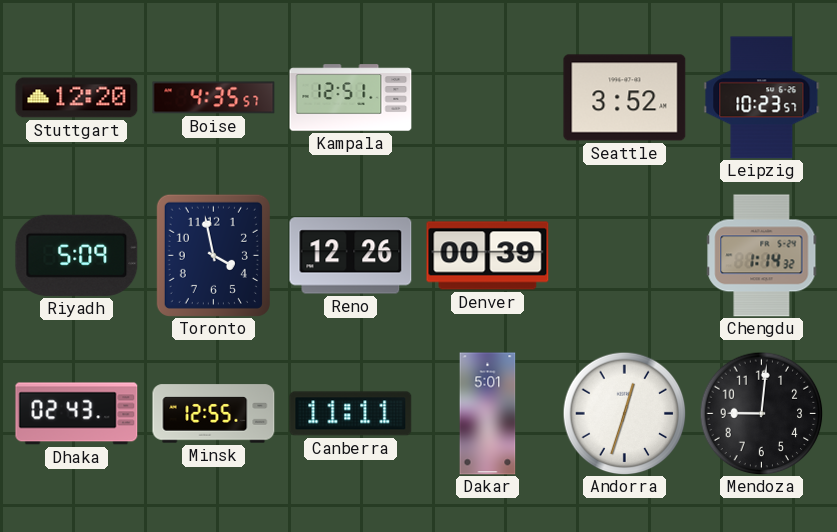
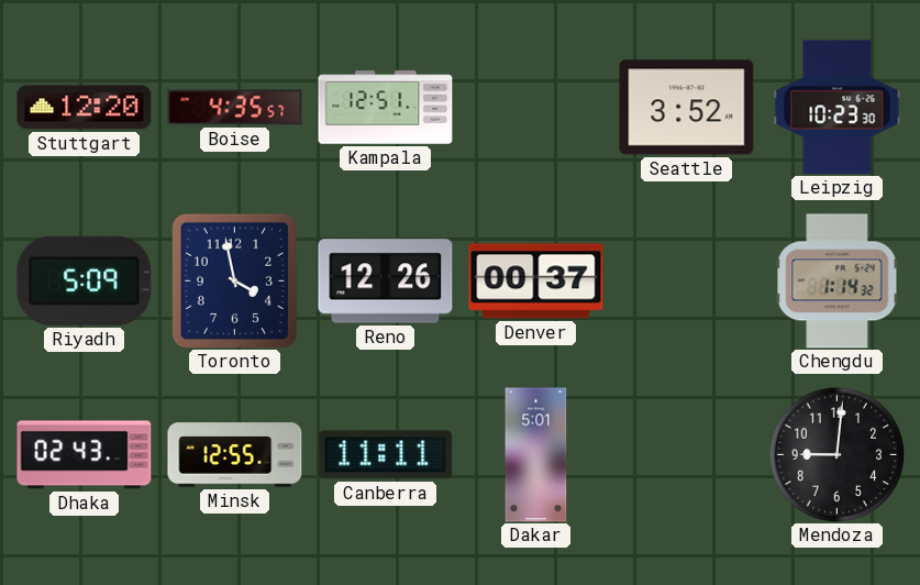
Leipzig: 10:23:57 -> 10:23:30
Denver: 00:39 -> 00:37
Andorra: 12:33 -> none
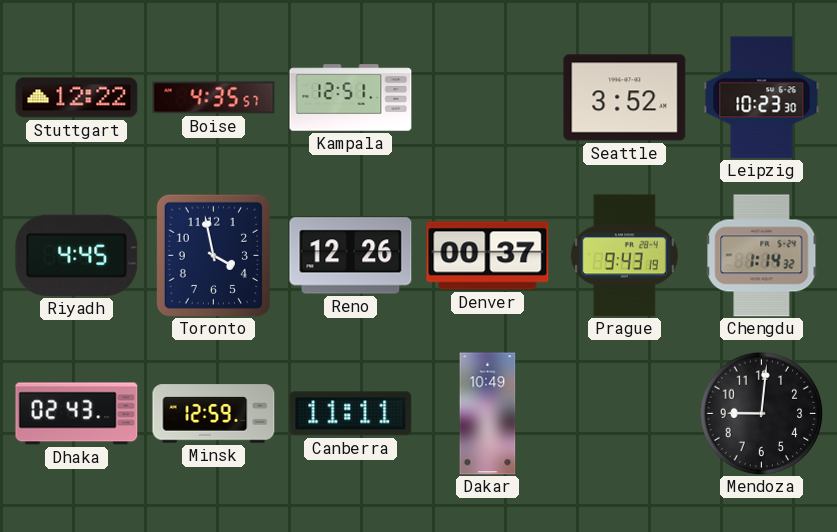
Stuttgart: 12:20 -> 12:22
Riyadh: 5:09 -> 4:45
Prague: none -> 9:43
Minsk: 12:55 -> 12:59
Dakar: 5:01 -> 10:49
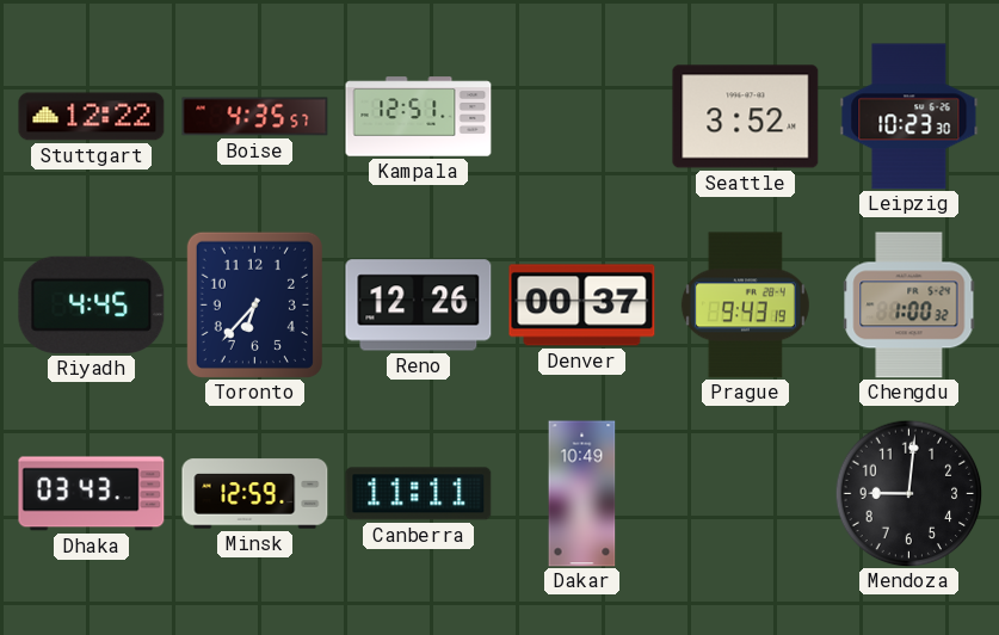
Toronto: 3:58 -> 6:37
Chengdu: 1:14 -> 1:00
Dhaka: 02:43 -> 03:43
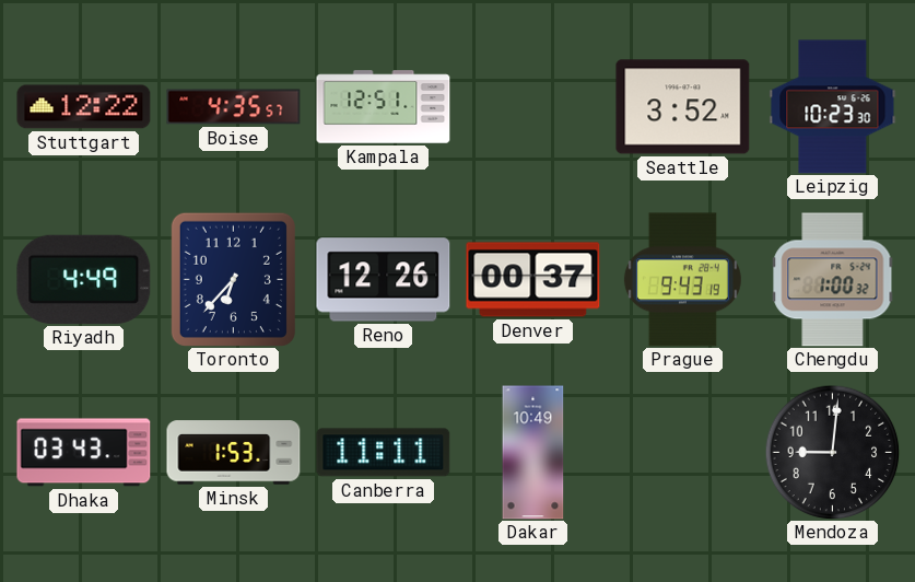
Riyadh: 4:45 -> 4:49
Minsk: 12:59 -> 1:53
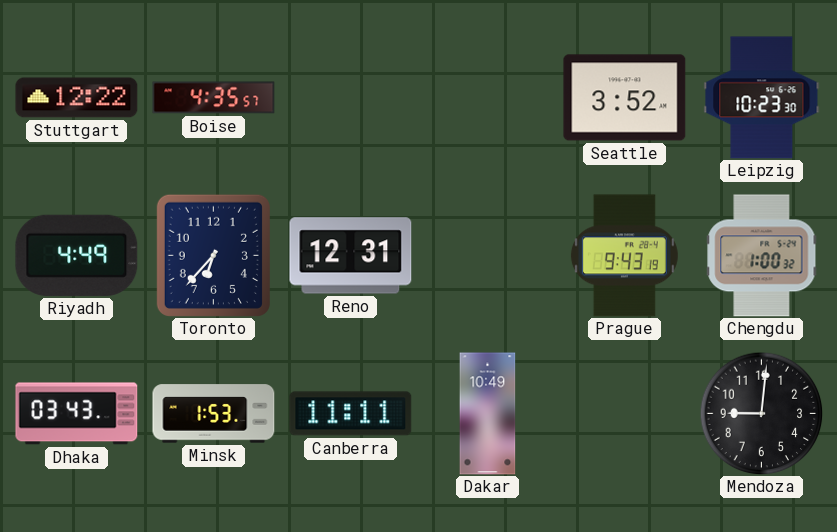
Kampala: 12:51 -> none
Reno: 12:26 -> 12:31
Denver: 00:37 -> none
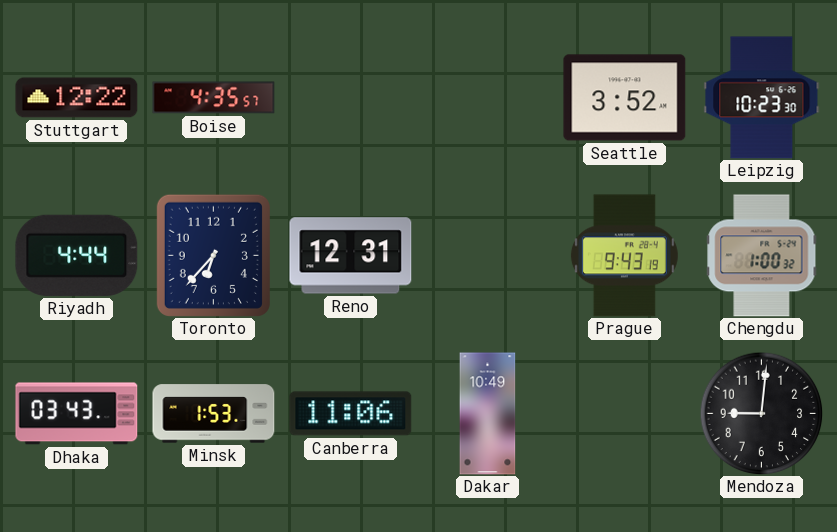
Riyadh: 4:49 -> 4:44
Canberra: 11:11 -> 11:06
